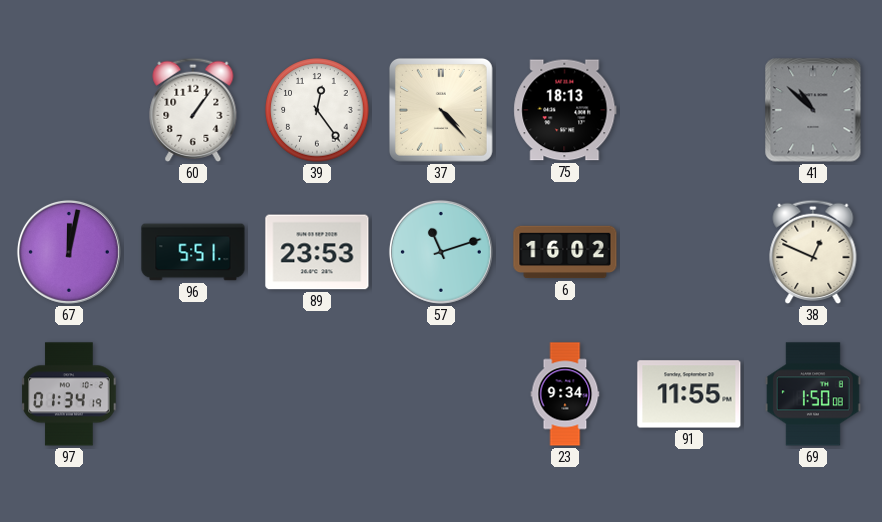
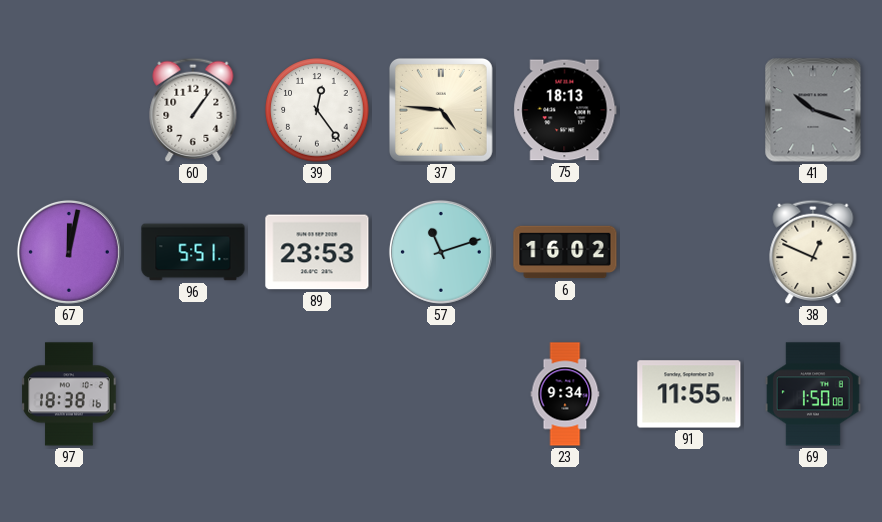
37: 4:23 -> 4:46
41: 10:52 -> 10:18
97: 01:34 -> 18:38
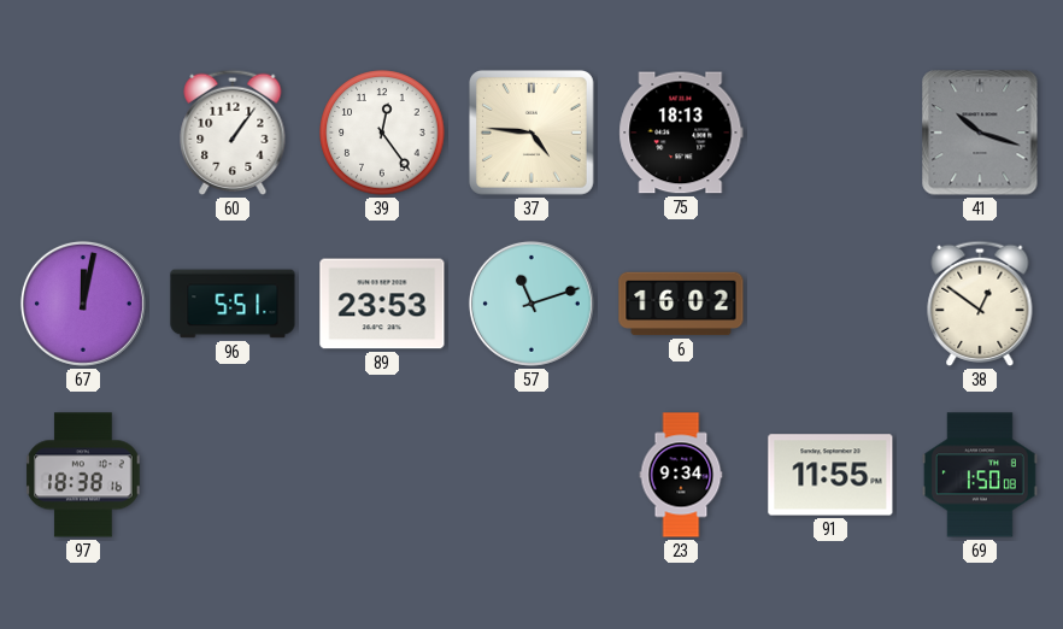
38: 12:49 -> 12:51
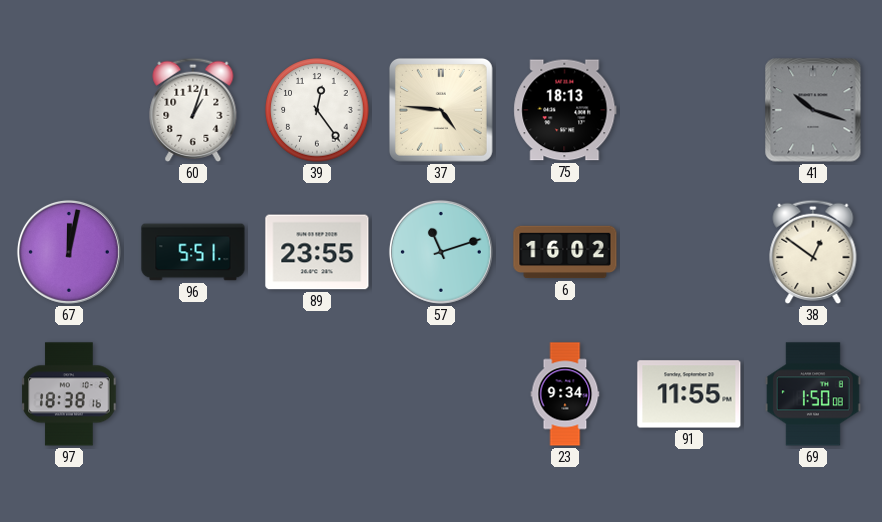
60: 1:06 -> 1:03
89: 23:53 -> 23:55
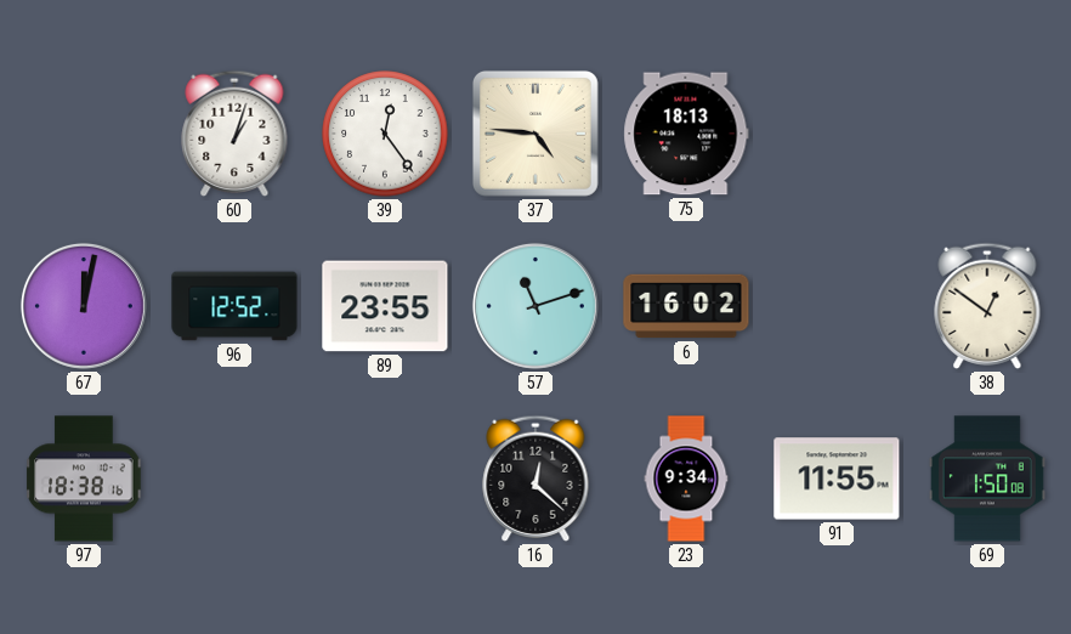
41: 10:18 -> none
96: 5:51 -> 12:52
16: none -> 12:22
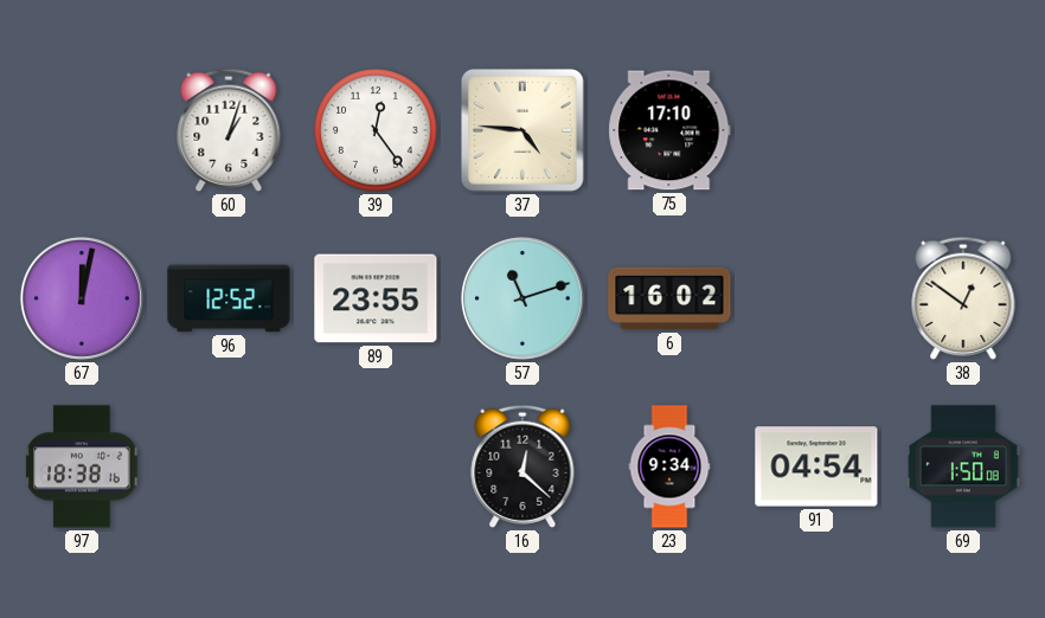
75: 18:13 -> 17:10
91: 11:55 -> 04:54
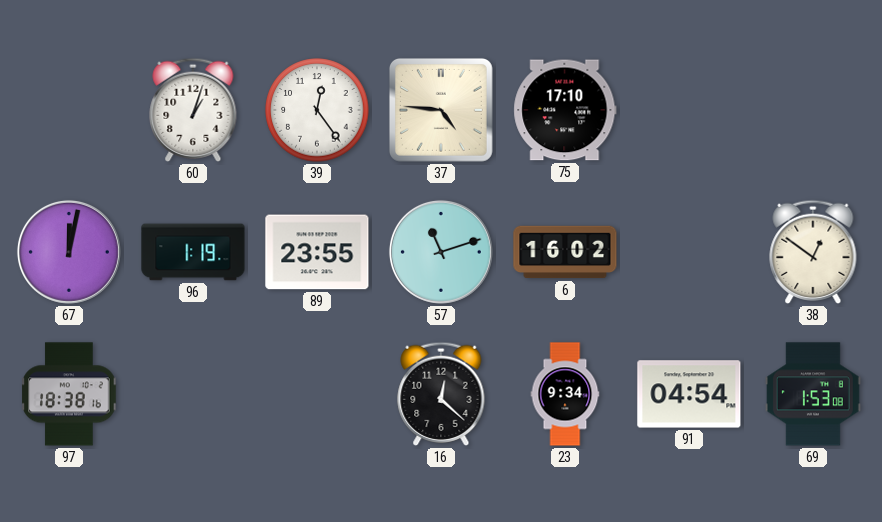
96: 12:52 -> 1:19
69: 1:50 -> 1:53
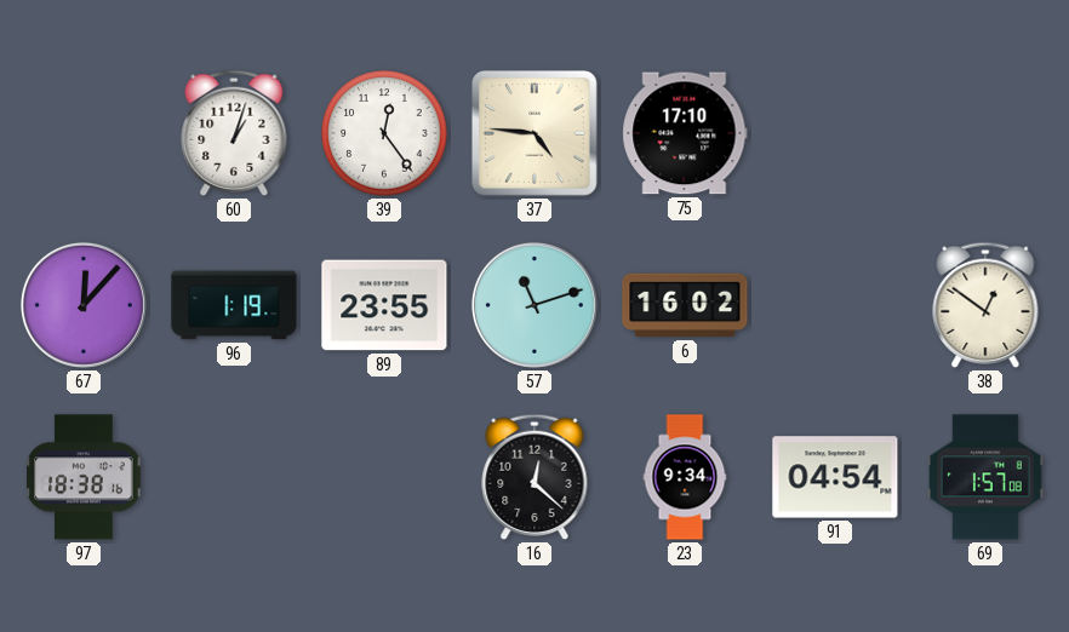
67: 12:02 -> 12:07
69: 1:53 -> 1:57
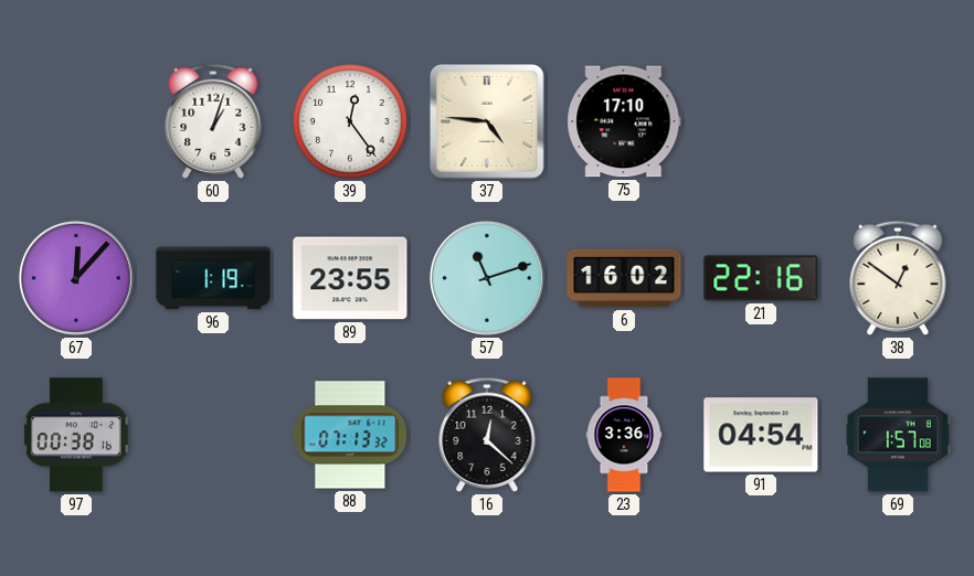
21: none -> 22:16
97: 18:38 -> 00:38
88: none -> 07:13
23: 9:34 -> 3:36
